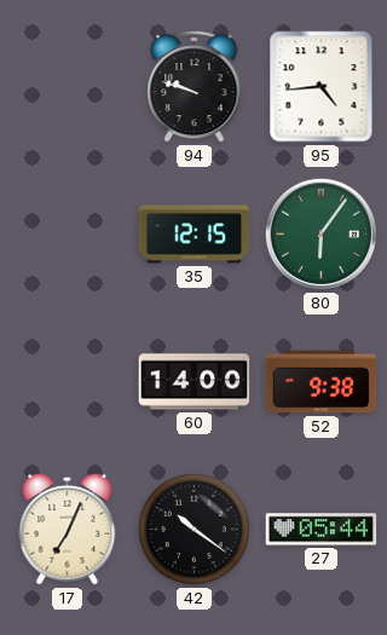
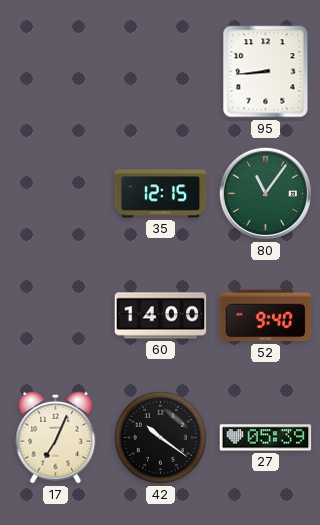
94: 9:48 -> none
95: 4:44 -> 8:44
80: 6:06 -> 11:06
52: 9:38 -> 9:40
27: 05:44 -> 05:39
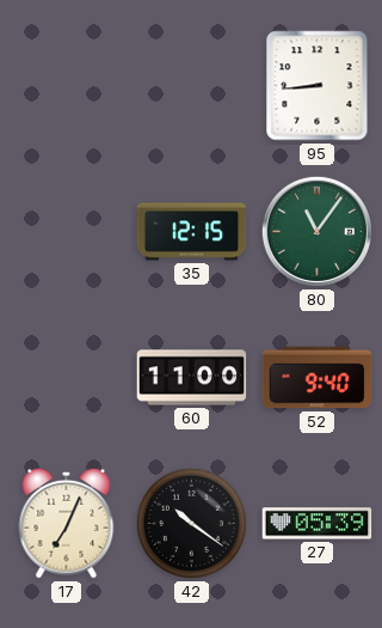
60: 14:00 -> 11:00
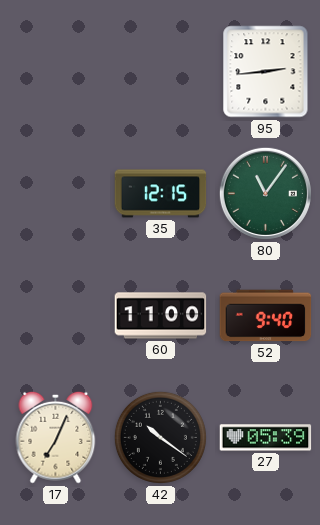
95: 8:44 -> 2:44
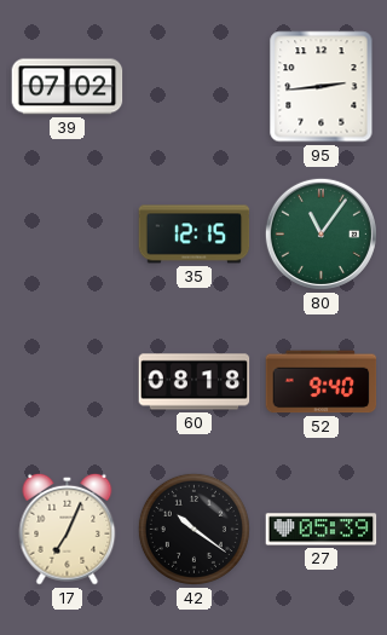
39: none -> 07:02
60: 11:00 -> 08:18
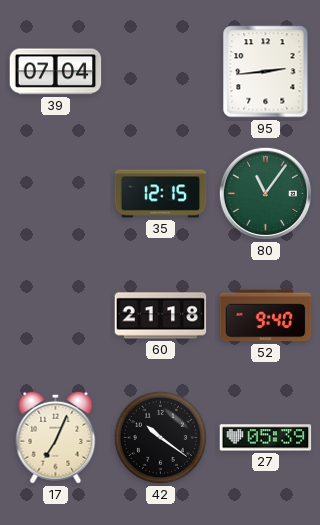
39: 07:02 -> 07:04
60: 08:18 -> 21:18
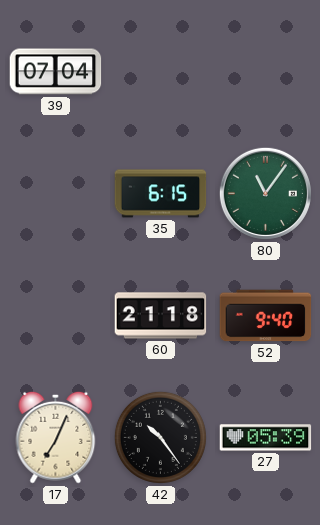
95: 2:44 -> none
35: 12:15 -> 6:15
42: 10:21 -> 10:24
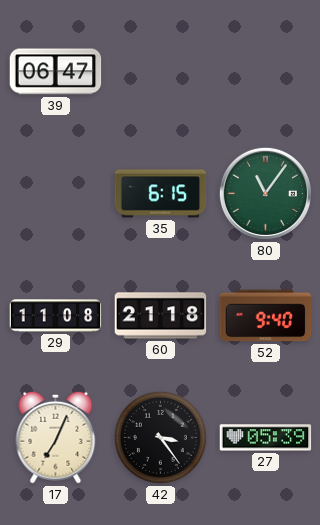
39: 07:04 -> 06:47
29: none -> 11:08
42: 10:24 -> 3:24
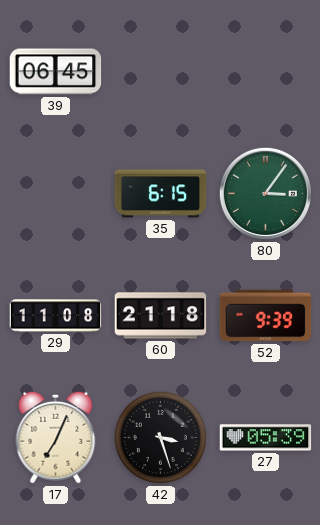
39: 06:47 -> 06:45
80: 11:06 -> 3:06
52: 9:40 -> 9:39
42: 3:24 -> 3:27
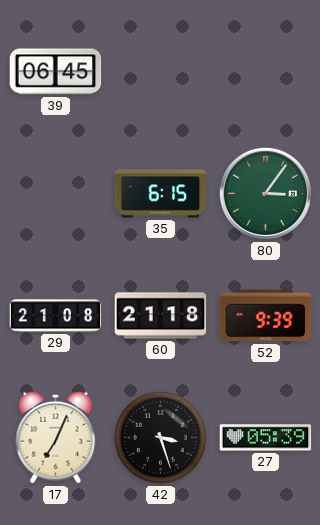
29: 11:08 -> 21:08
